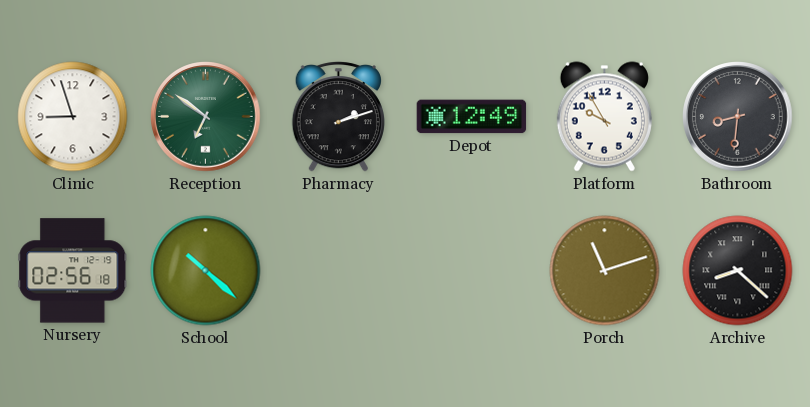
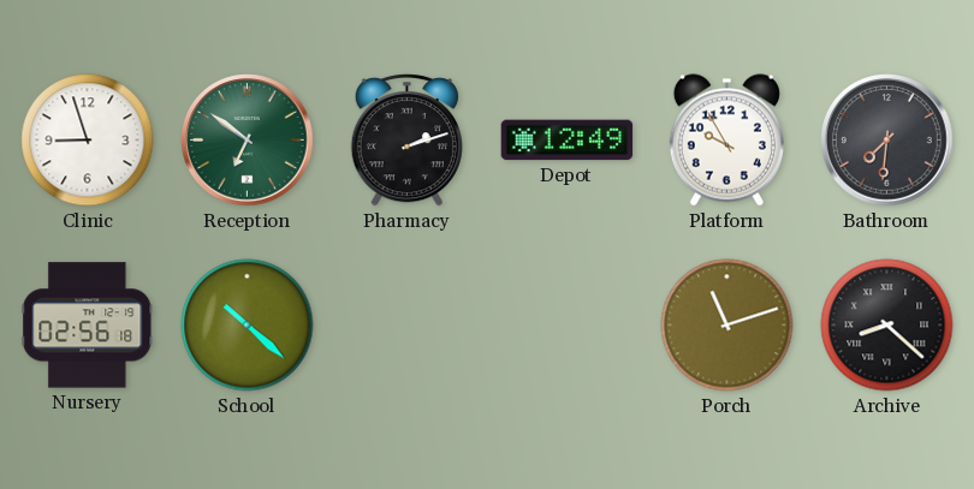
Bathroom: 8:31 -> 7:31
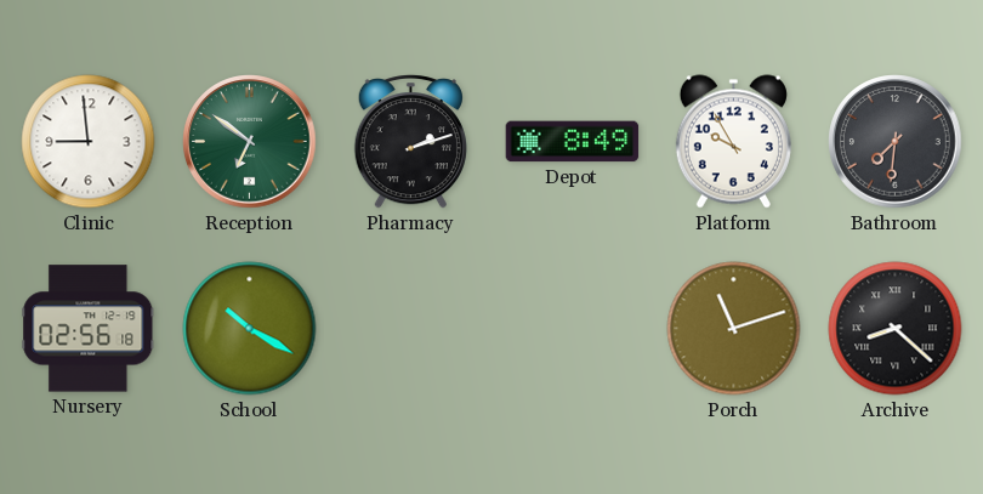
Clinic: 8:57 -> 8:59
Depot: 12:49 -> 8:49
School: 10:22 -> 10:20
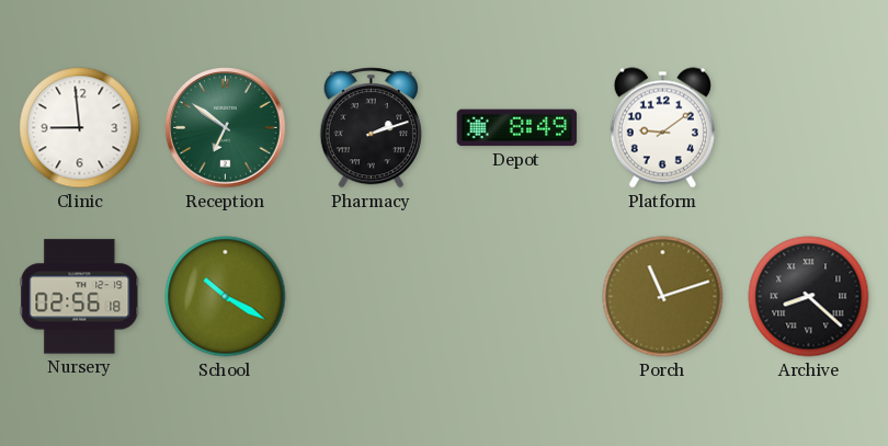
Platform: 9:55 -> 9:09
Bathroom: 7:31 -> none
